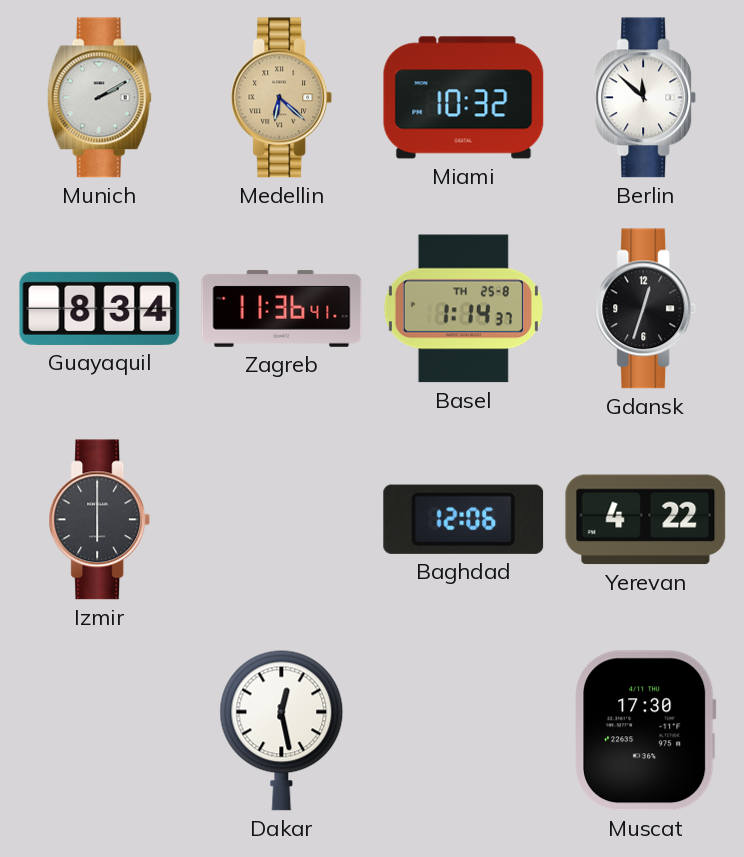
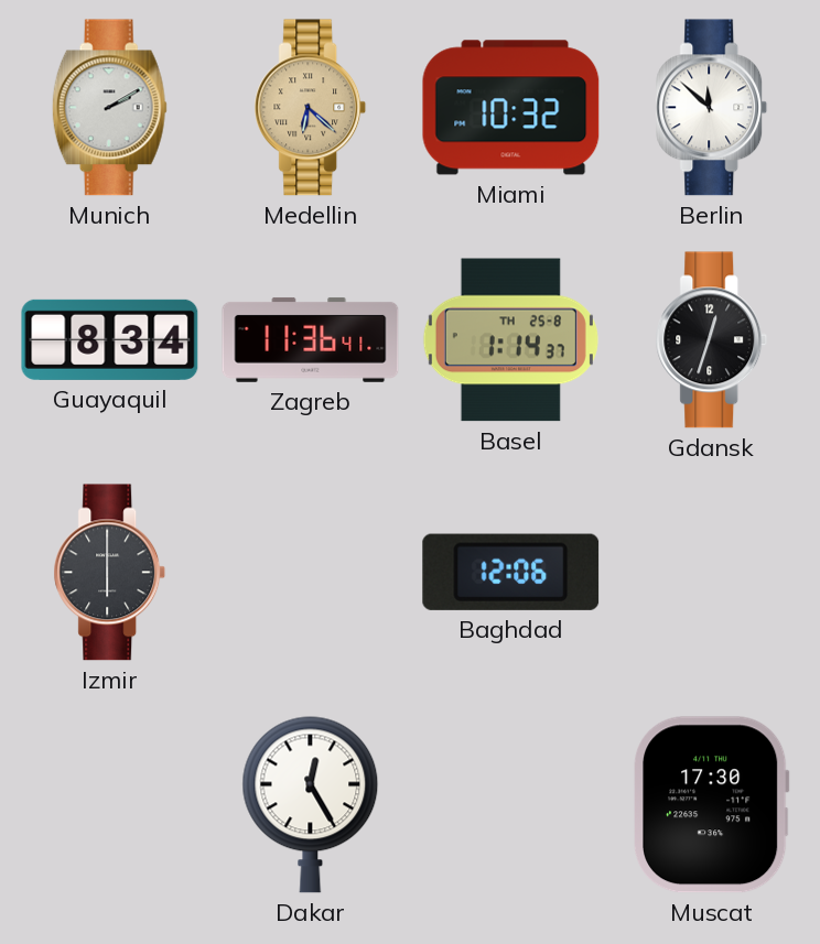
Yerevan: 4:22 -> none
Dakar: 12:28 -> 12:25
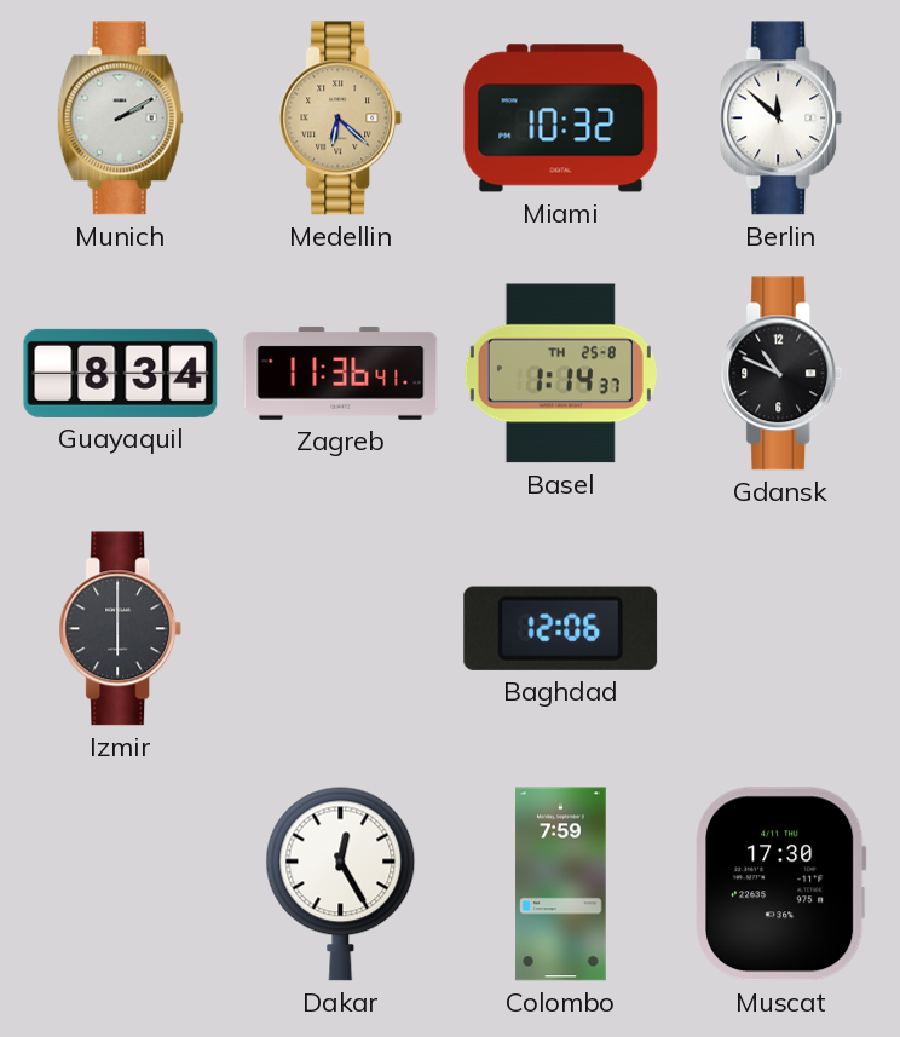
Gdansk: 12:33 -> 10:49
Colombo: none -> 7:59
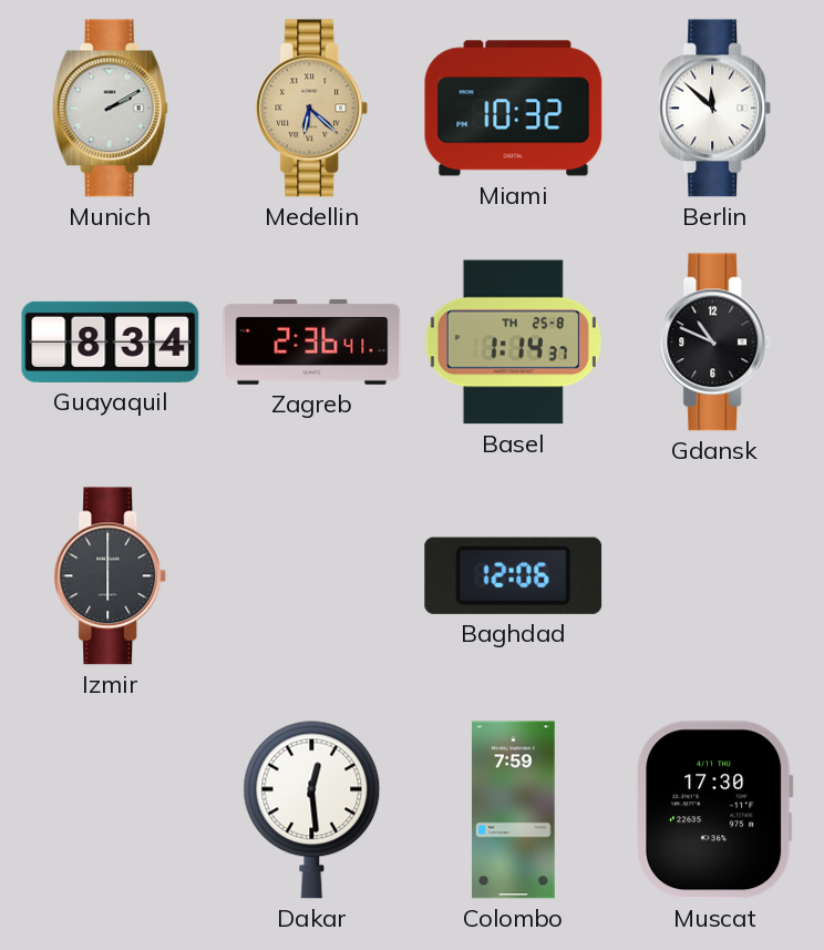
Zagreb: 11:36 -> 2:36
Dakar: 12:25 -> 12:29
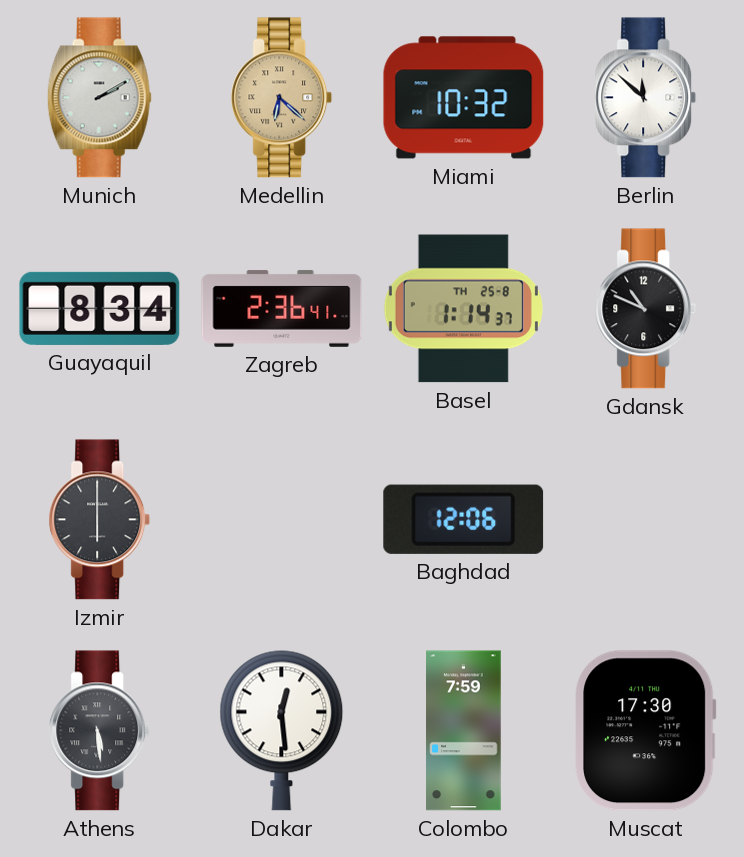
Athens: none -> 5:29
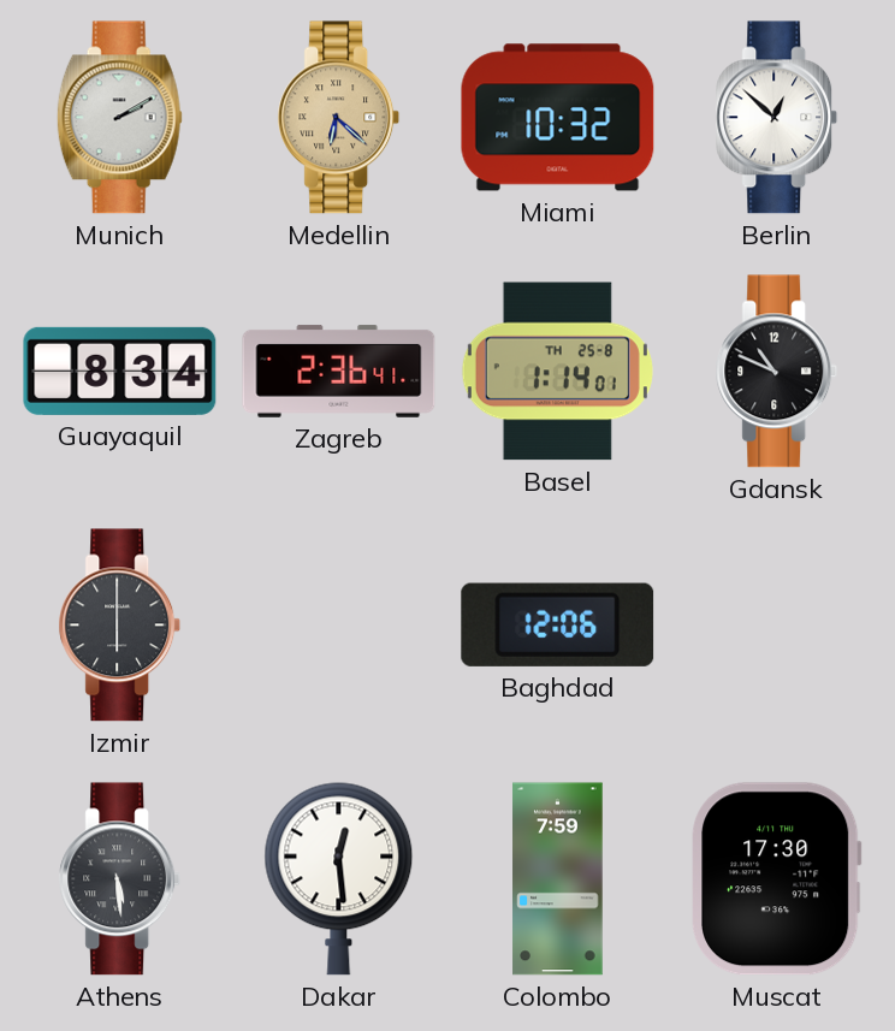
Berlin: 11:52 -> 12:52
Basel: 1:14:37 -> 1:14:01
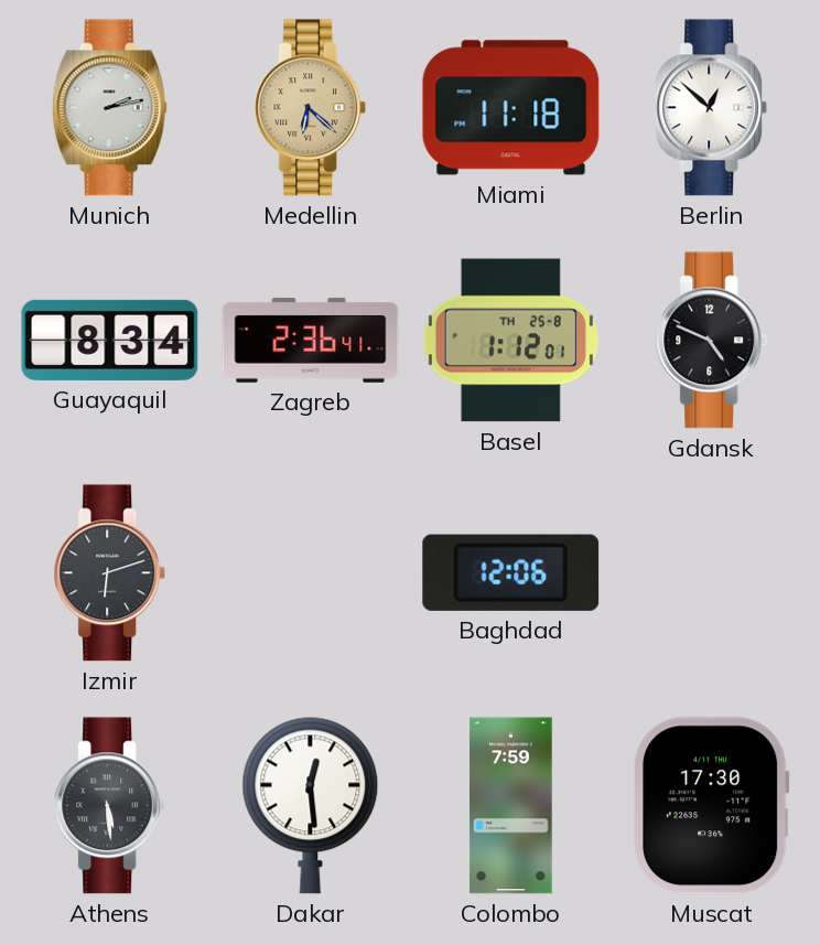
Munich: 2:10 -> 2:13
Miami: 10:32 -> 11:18
Basel: 1:14 -> 1:12
Gdansk: 10:49 -> 4:49
Izmir: 6:00 -> 6:12
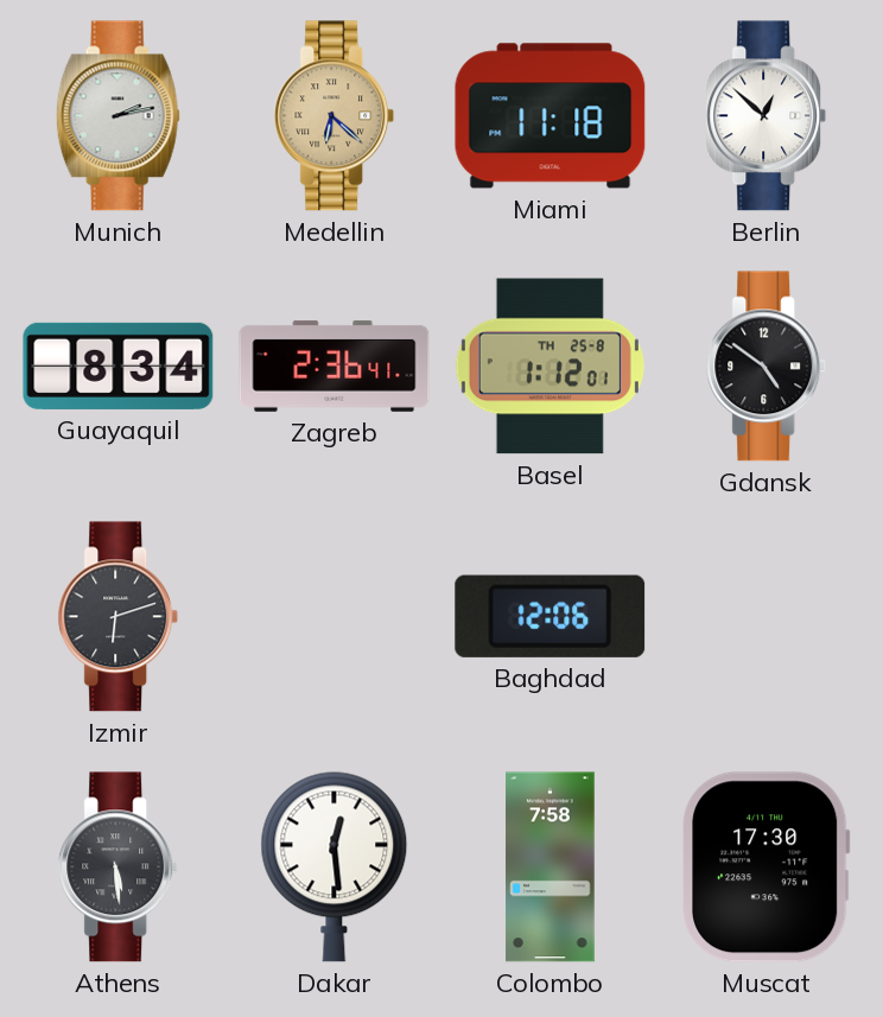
Gdansk: 4:49 -> 4:51
Colombo: 7:59 -> 7:58
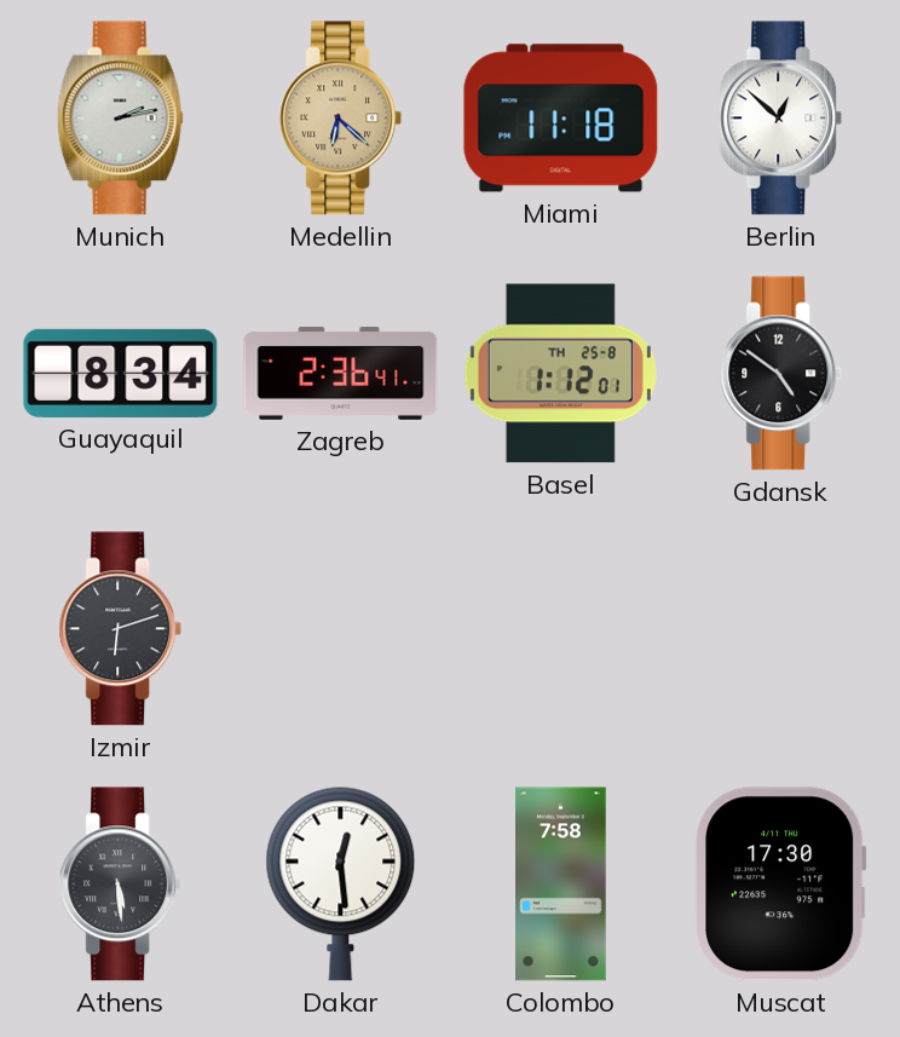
Baghdad: 12:06 -> none
